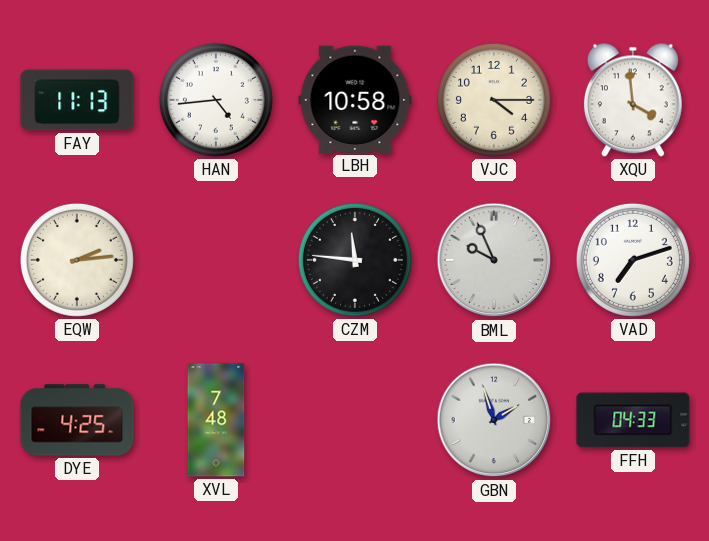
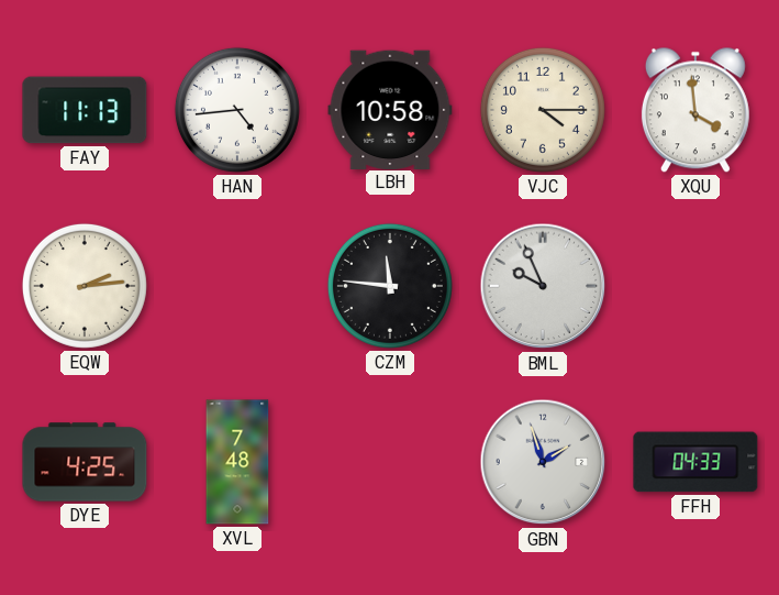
VAD: 7:12 -> none
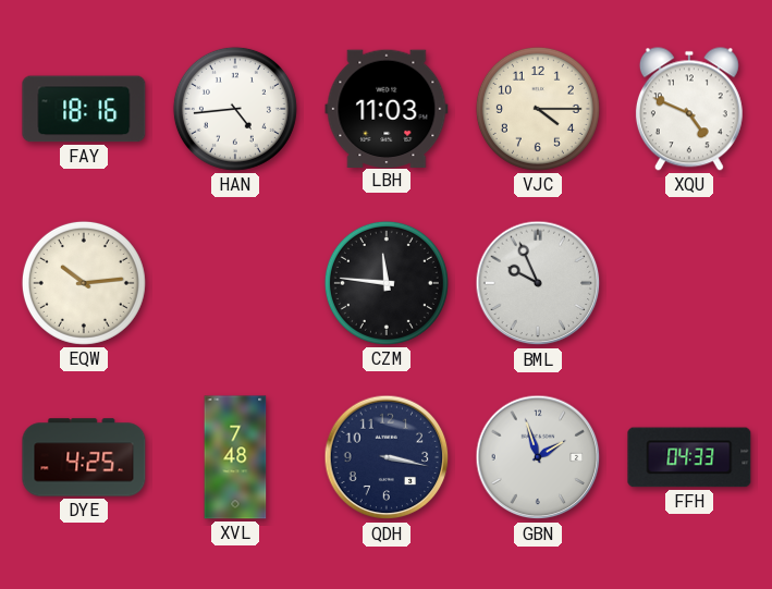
FAY: 11:13 -> 18:16
LBH: 10:58 -> 11:03
XQU: 3:59 -> 4:49
EQW: 2:14 -> 10:14
QDH: none -> 3:17
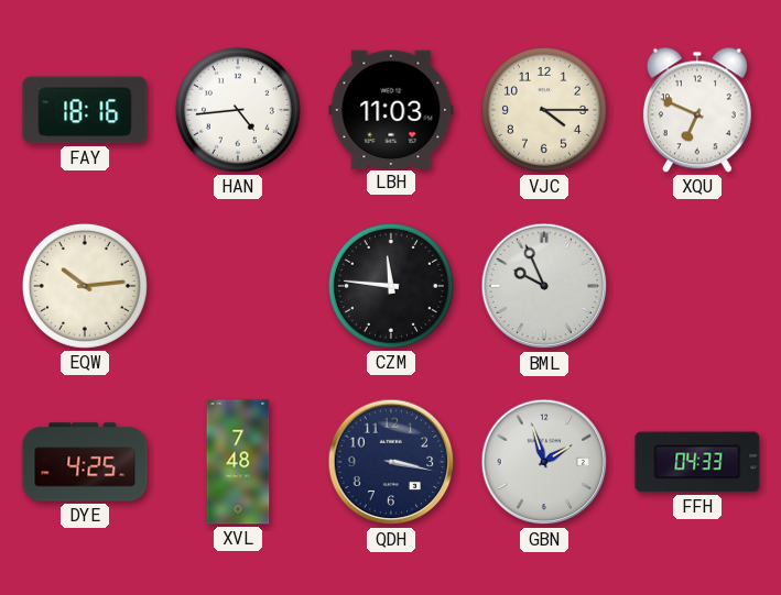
XQU: 4:49 -> 6:49
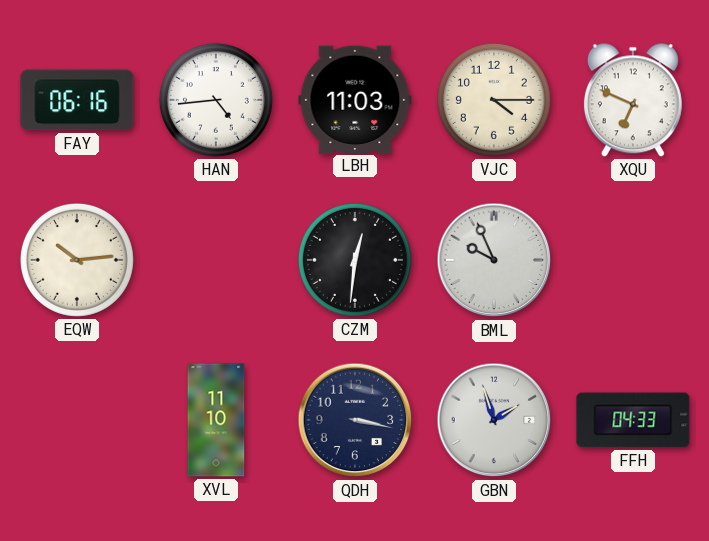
FAY: 18:16 -> 06:16
CZM: 11:46 -> 12:31
DYE: 4:25 -> none
XVL: 7:48 -> 11:10
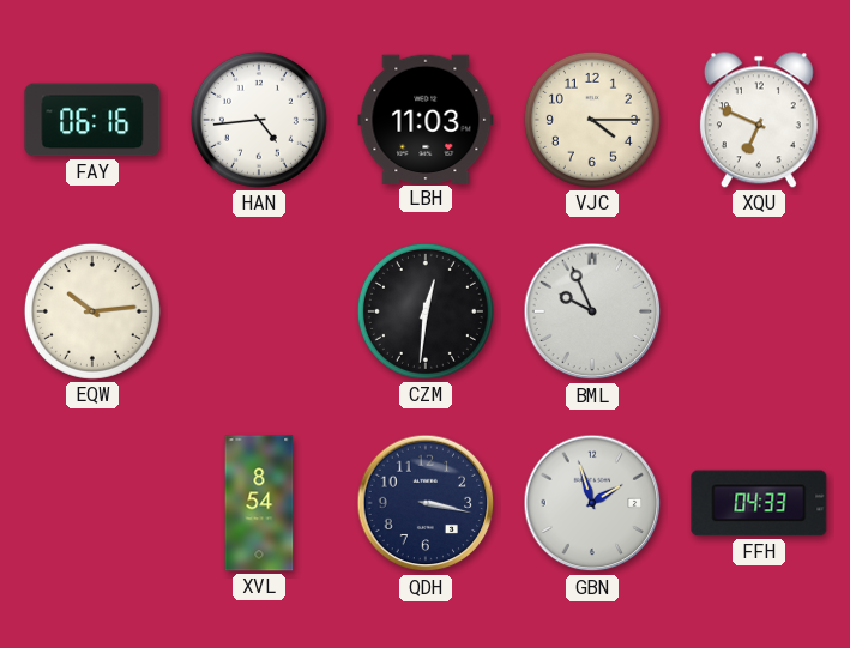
XVL: 11:10 -> 8:54
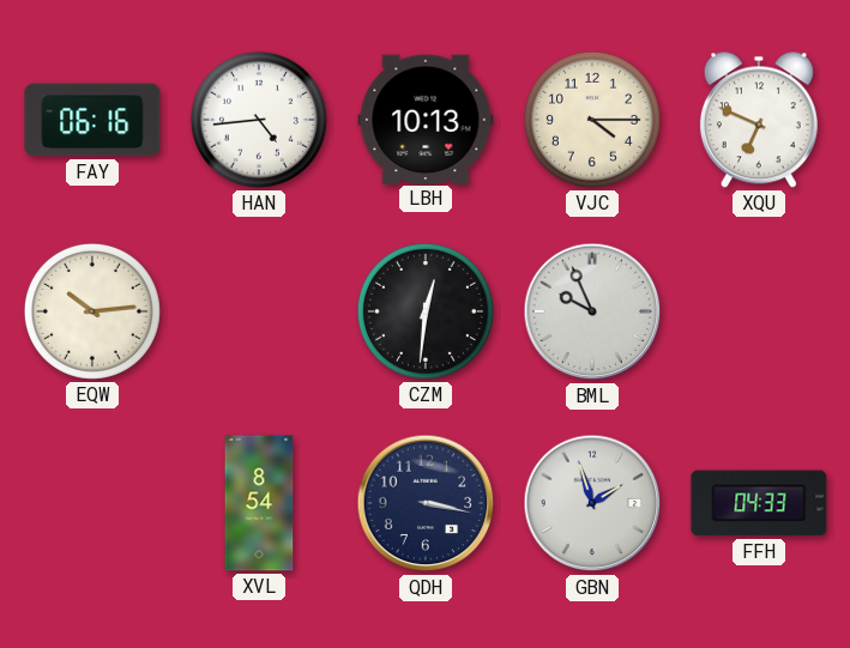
LBH: 11:03 -> 10:13
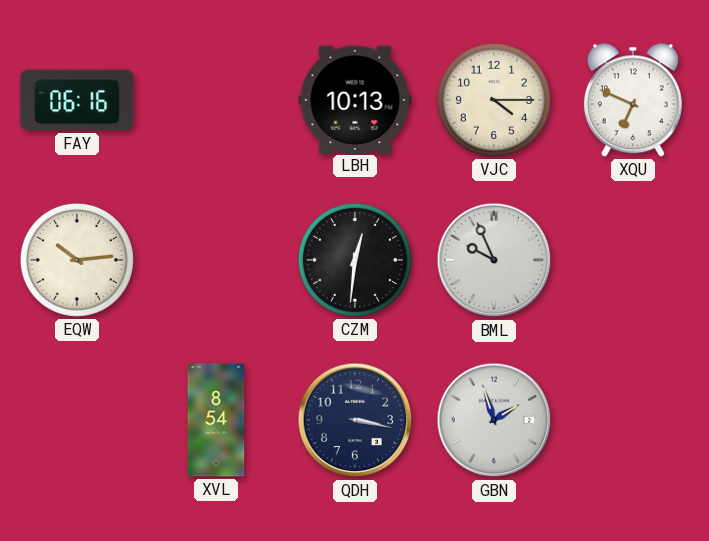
HAN: 4:44 -> none
FFH: 04:33 -> none
